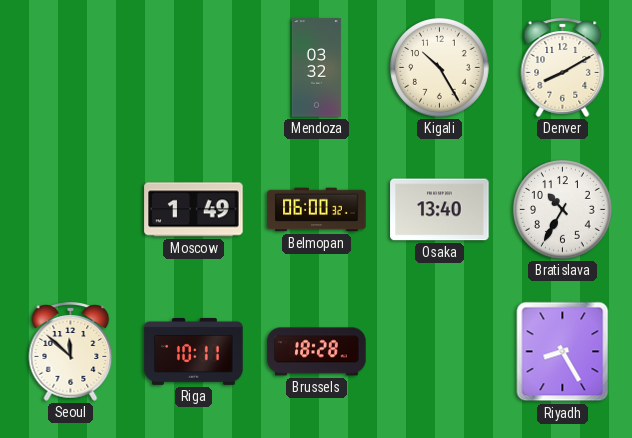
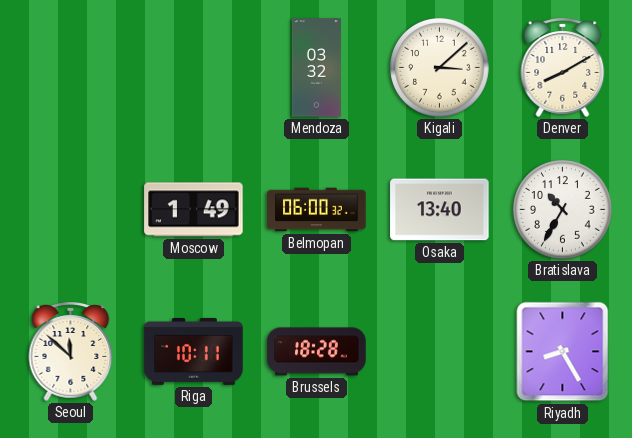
Kigali: 10:25 -> 3:08
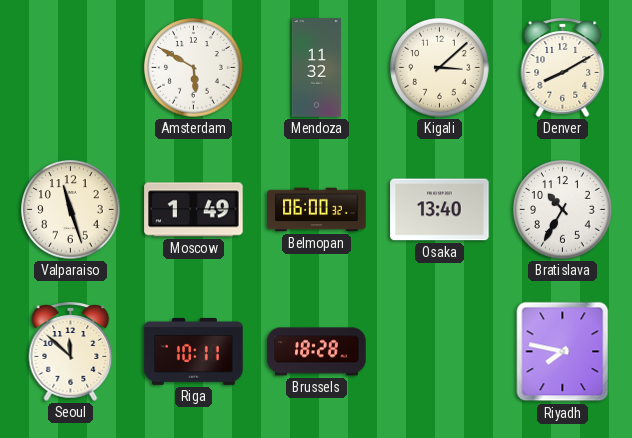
Amsterdam: none -> 5:50
Mendoza: 03:32 -> 11:32
Valparaiso: none -> 11:27
Riyadh: 8:25 -> 7:47
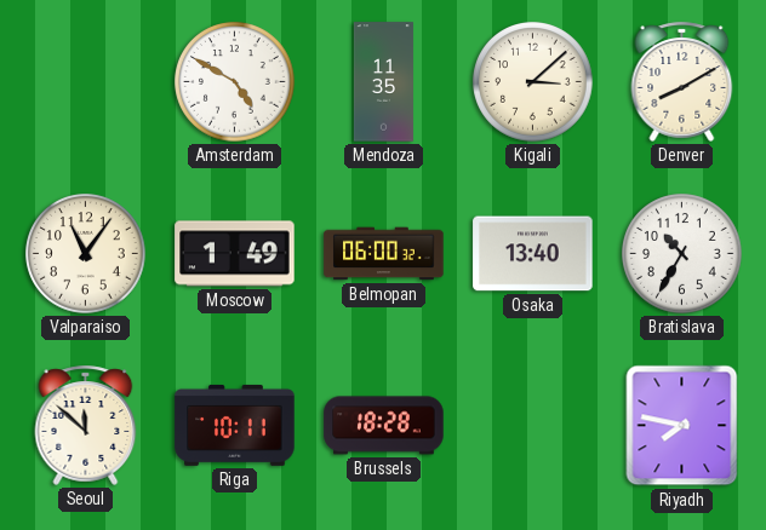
Amsterdam: 5:50 -> 4:50
Mendoza: 11:32 -> 11:35
Valparaiso: 11:27 -> 11:06
